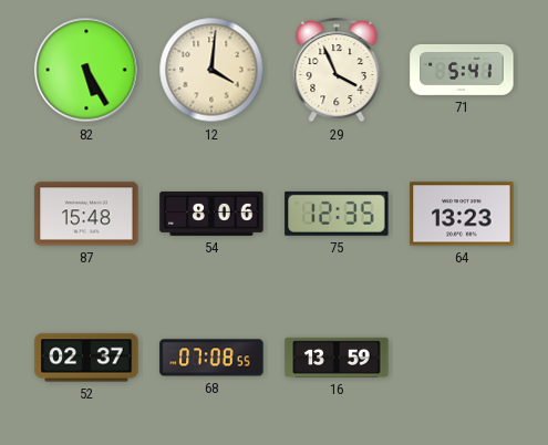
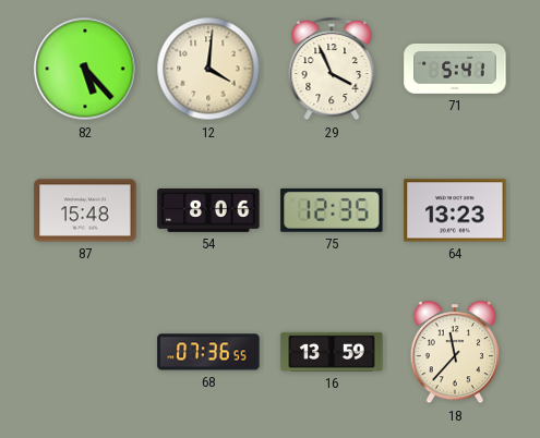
82: 5:25 -> 5:23
52: 02:37 -> none
68: 07:08 -> 07:36
18: none -> 11:37
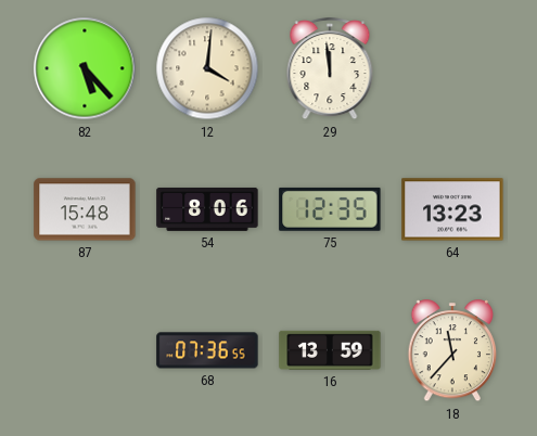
29: 3:56 -> 11:59
71: 5:41 -> none
